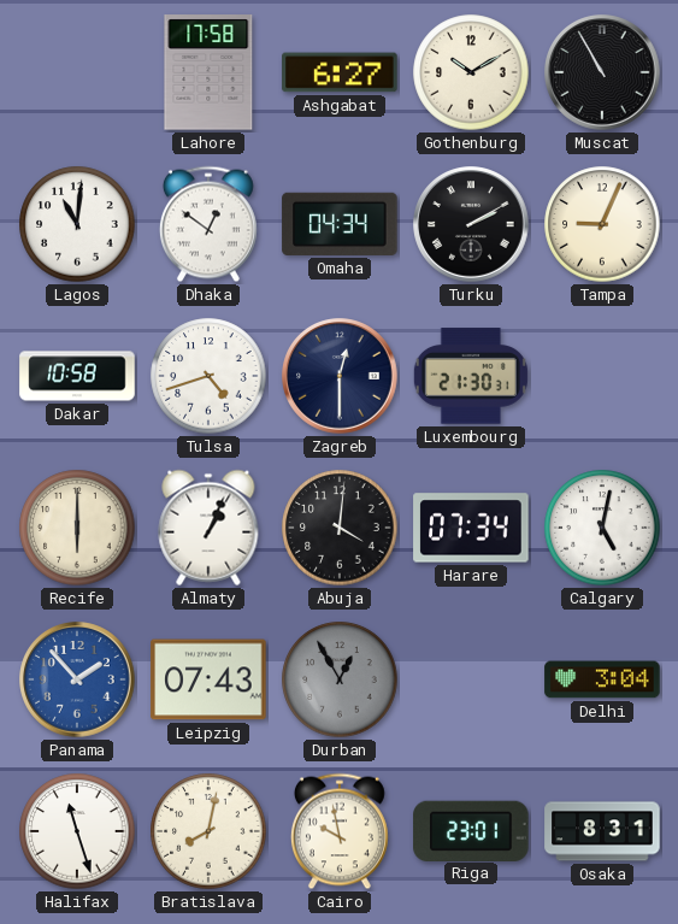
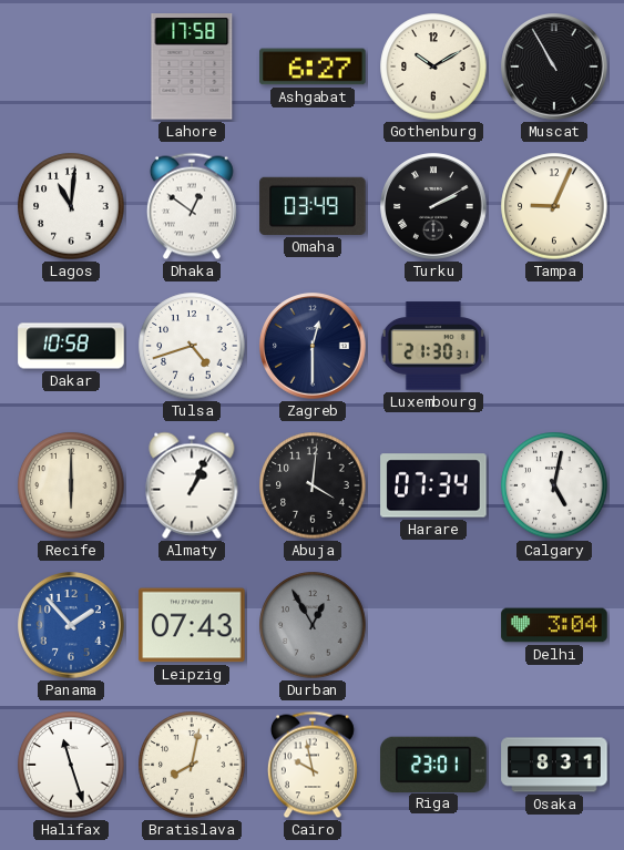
Omaha: 04:34 -> 03:49
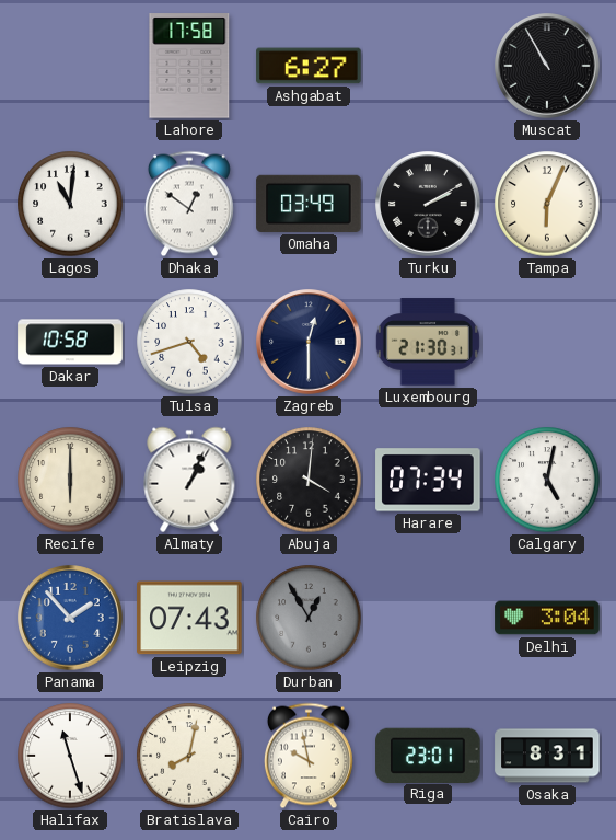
Gothenburg: 10:10 -> none
Tampa: 9:04 -> 6:04
